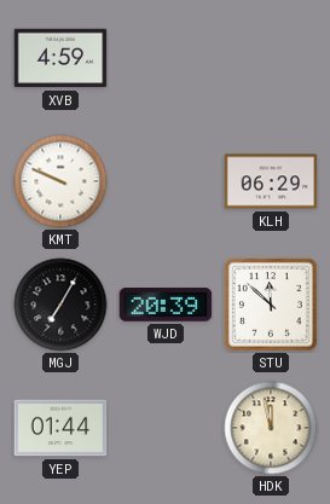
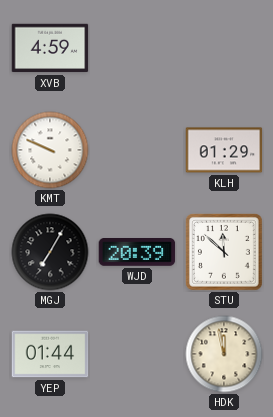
KLH: 06:29 -> 01:29
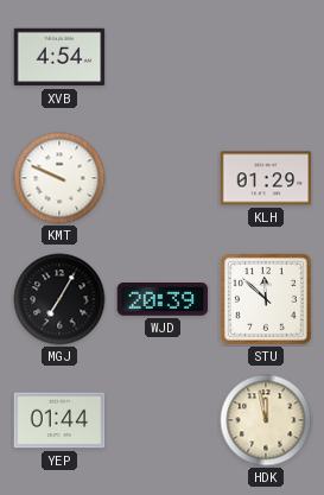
XVB: 4:59 -> 4:54
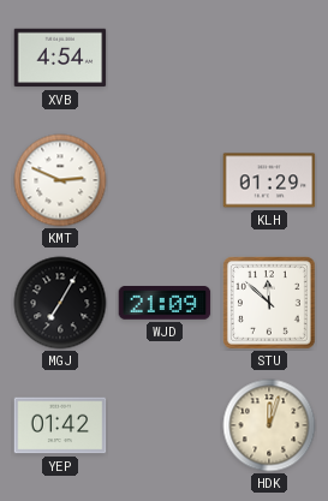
KMT: 9:49 -> 2:49
WJD: 20:39 -> 21:09
YEP: 01:44 -> 01:42
HDK: 11:58 -> 12:03
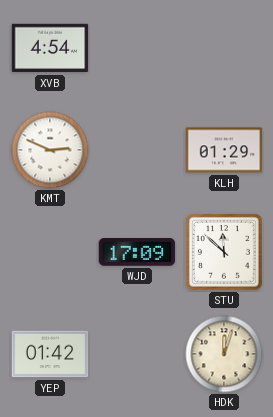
MGJ: 7:05 -> none
WJD: 21:09 -> 17:09
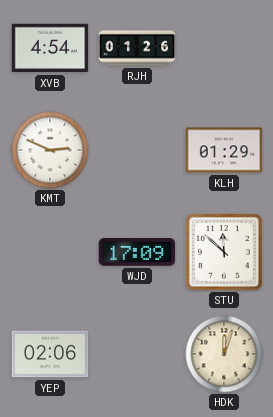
RJH: none -> 01:26
YEP: 01:42 -> 02:06
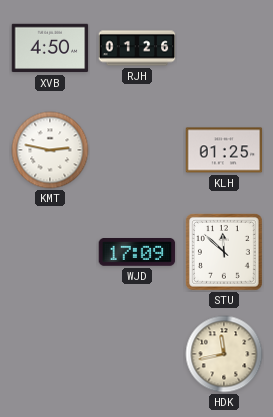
XVB: 4:54 -> 4:50
KMT: 2:49 -> 2:47
KLH: 01:29 -> 01:25
YEP: 02:06 -> none
HDK: 12:03 -> 11:43
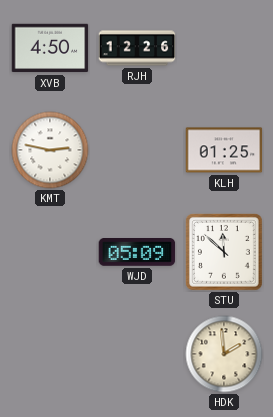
RJH: 01:26 -> 12:26
WJD: 17:09 -> 05:09
HDK: 11:43 -> 1:59
